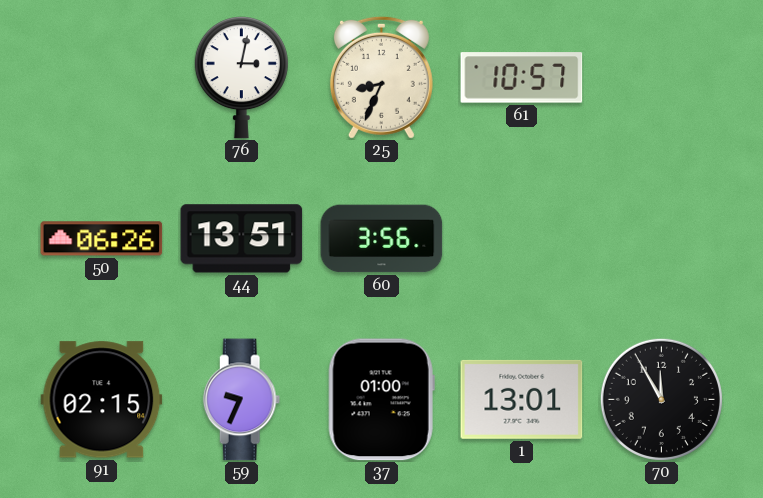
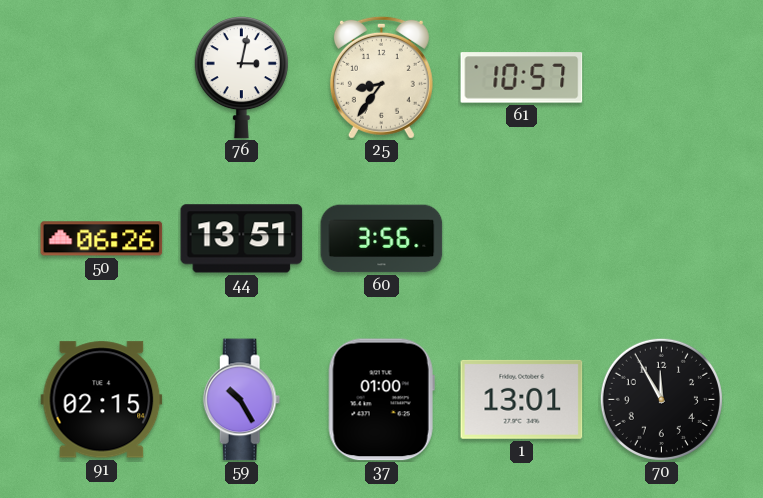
25: 8:34 -> 8:36
59: 9:34 -> 10:25
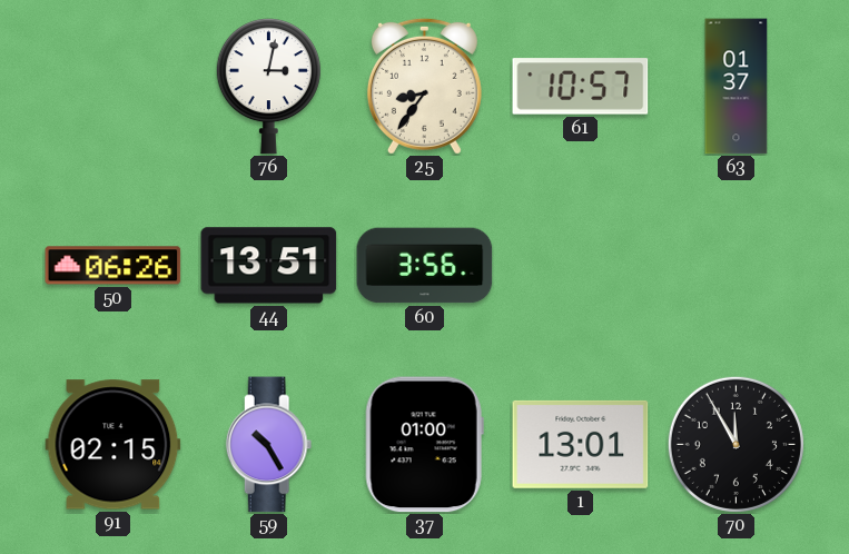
63: none -> 01:37
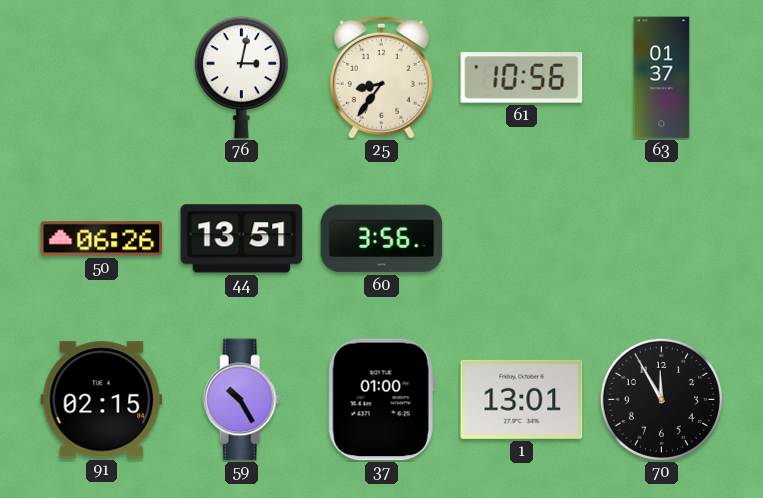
61: 10:57 -> 10:56
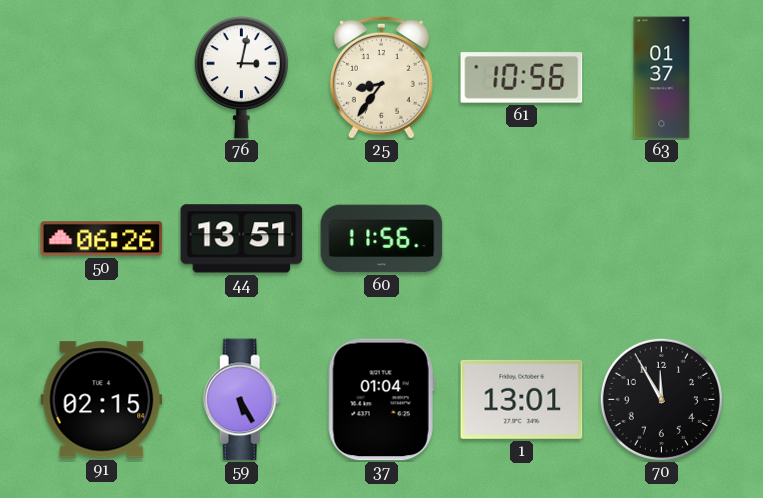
60: 3:56 -> 11:56
59: 10:25 -> 5:25
37: 01:00 -> 01:04
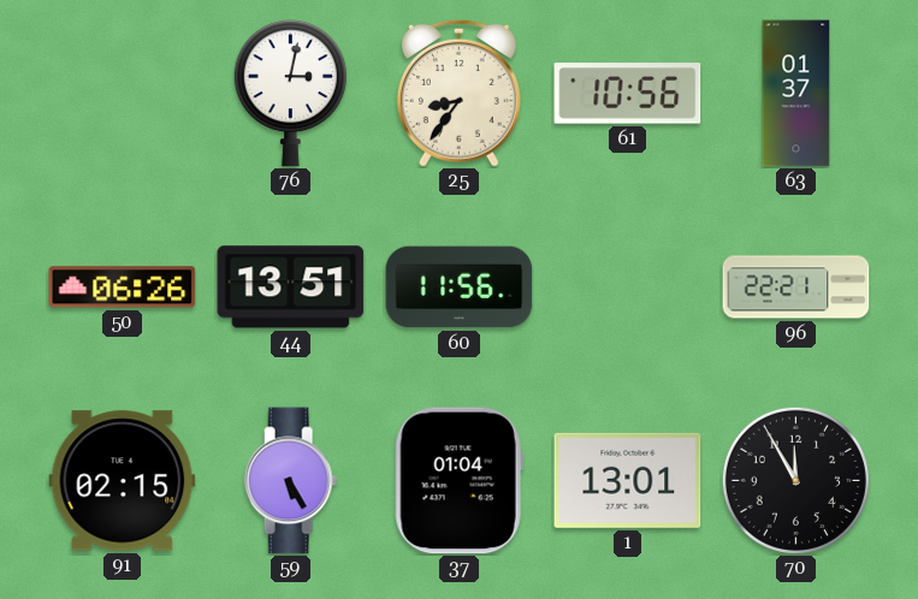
96: none -> 22:21
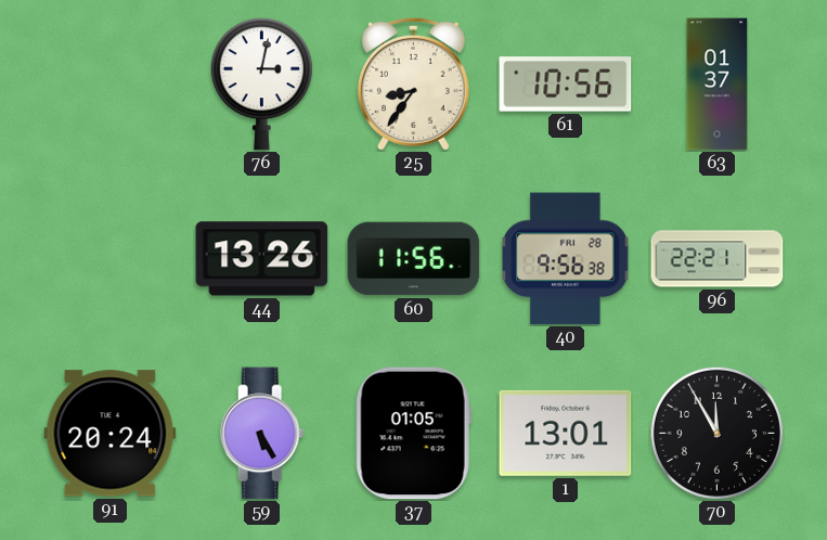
50: 06:26 -> none
44: 13:51 -> 13:26
40: none -> 9:56
91: 02:15 -> 20:24
37: 01:04 -> 01:05
